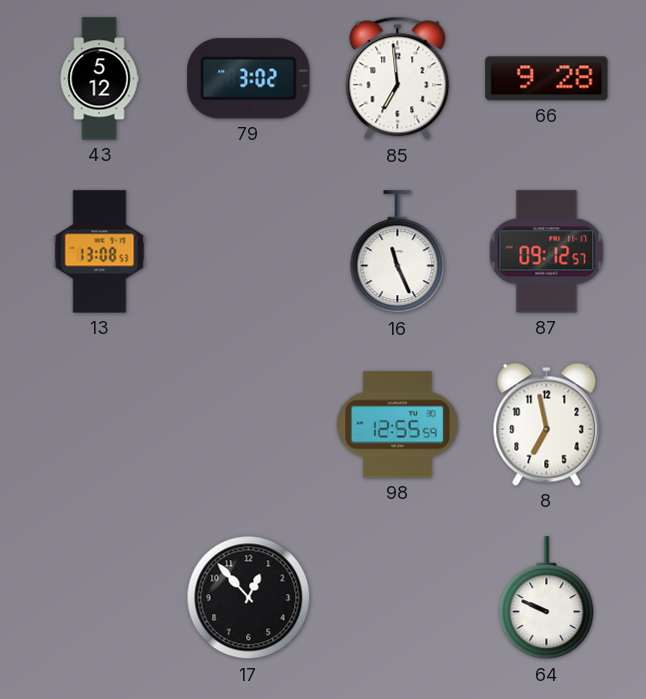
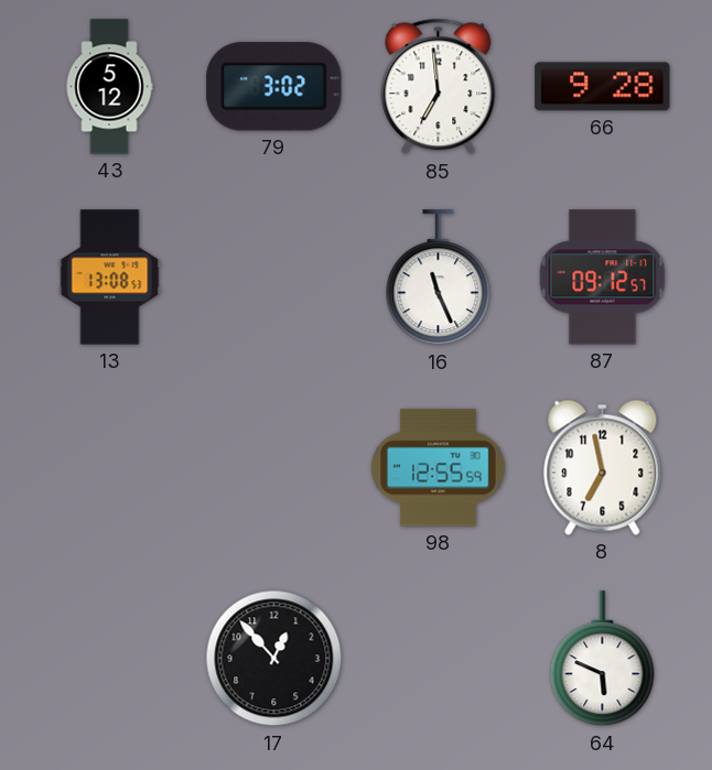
64: 9:49 -> 5:49
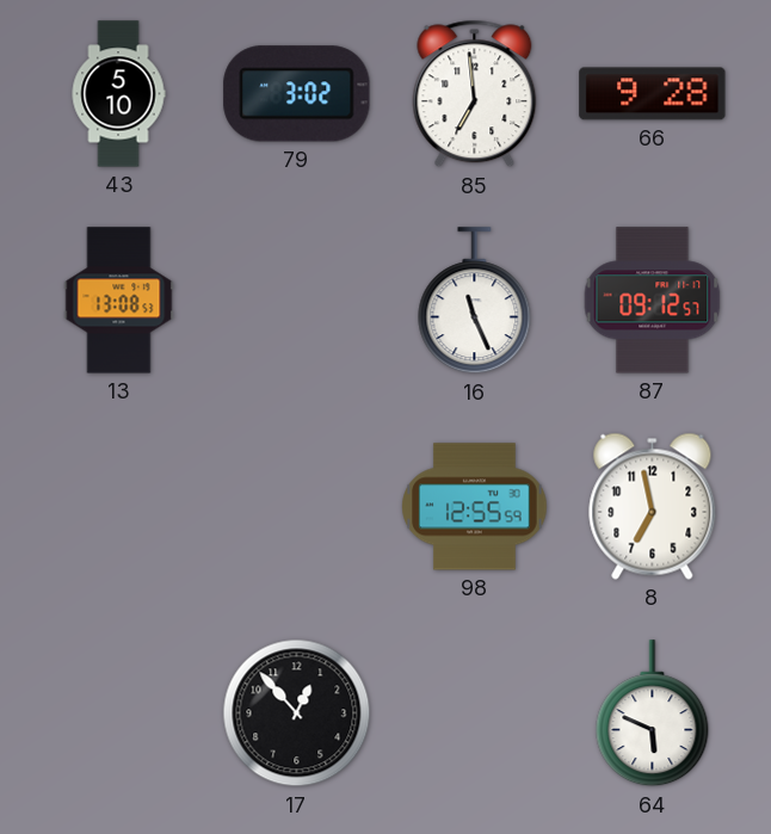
43: 5:12 -> 5:10
